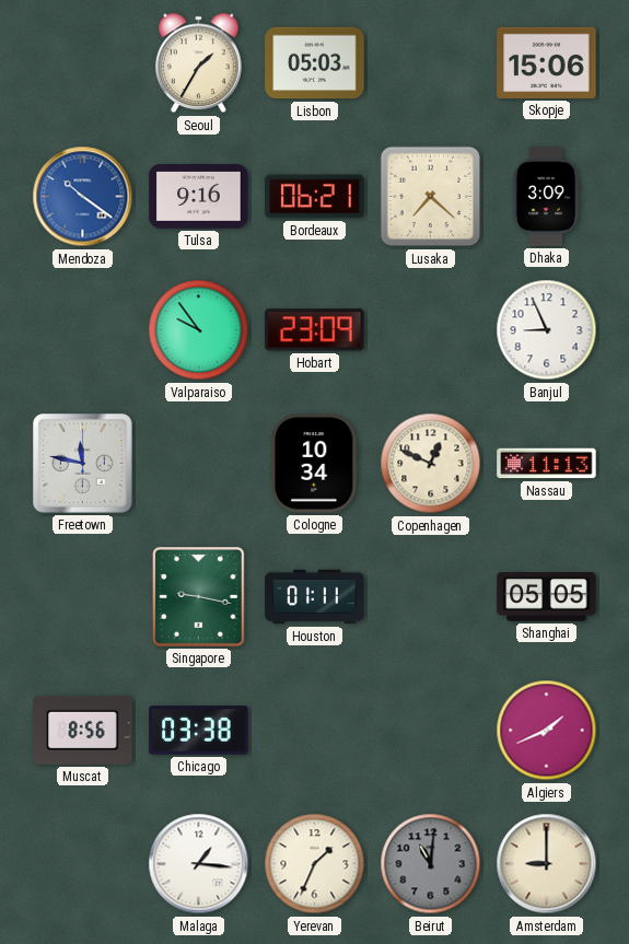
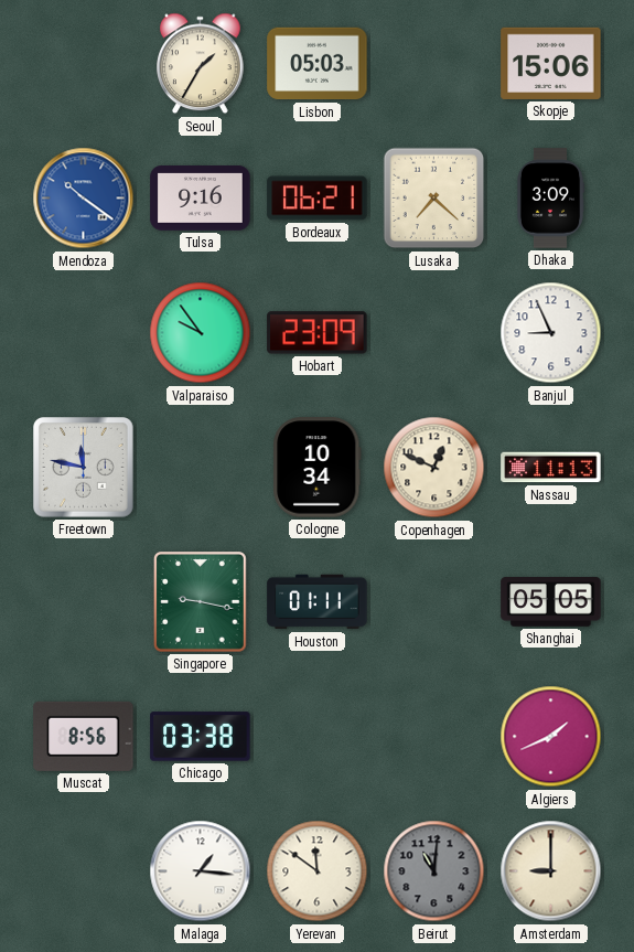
Yerevan: 1:34 -> 11:51
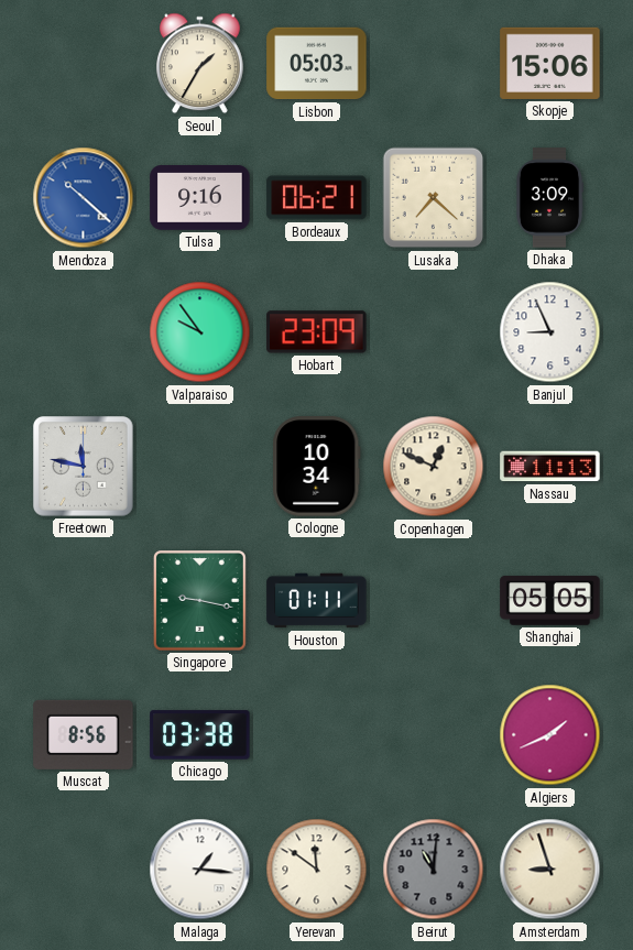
Mendoza: 10:21 -> 10:22
Amsterdam: 9:00 -> 8:57
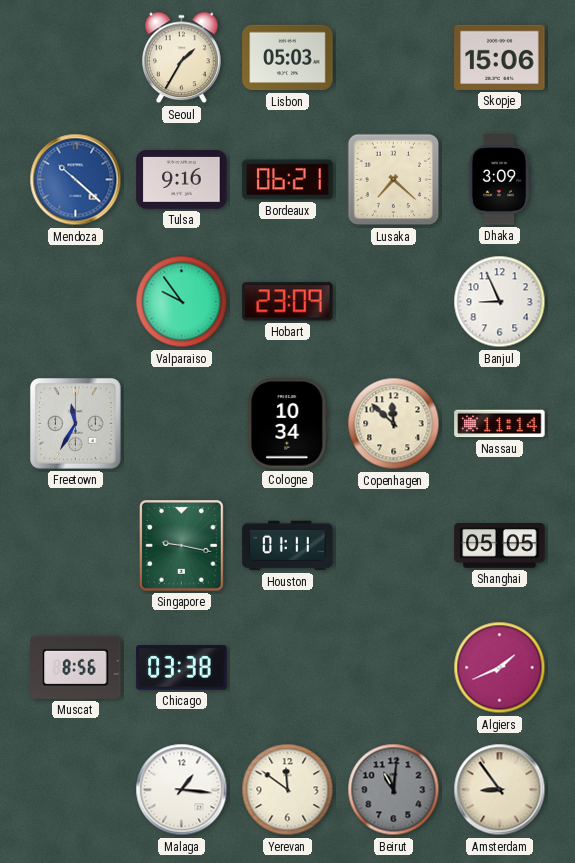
Freetown: 11:47 -> 11:35
Copenhagen: 12:49 -> 11:52
Nassau: 11:13 -> 11:14
Amsterdam: 8:57 -> 8:54
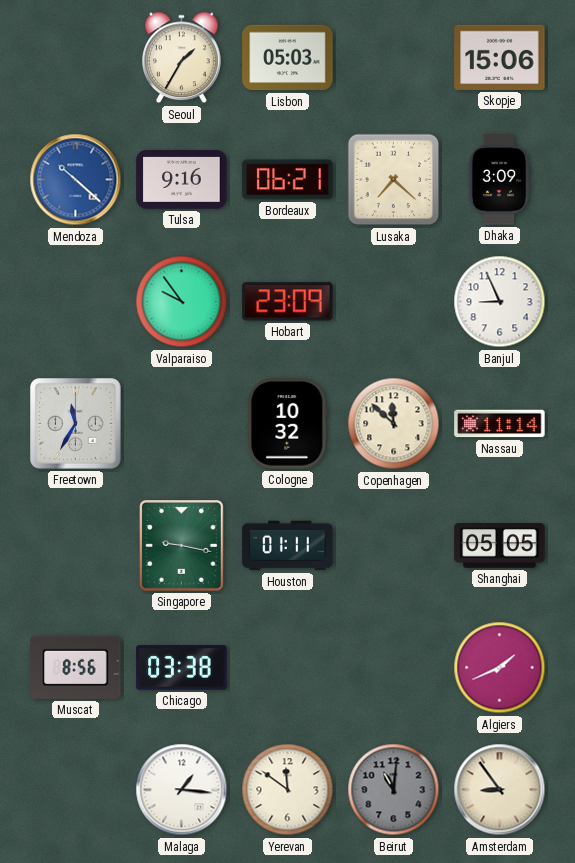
Cologne: 10:34 -> 10:32
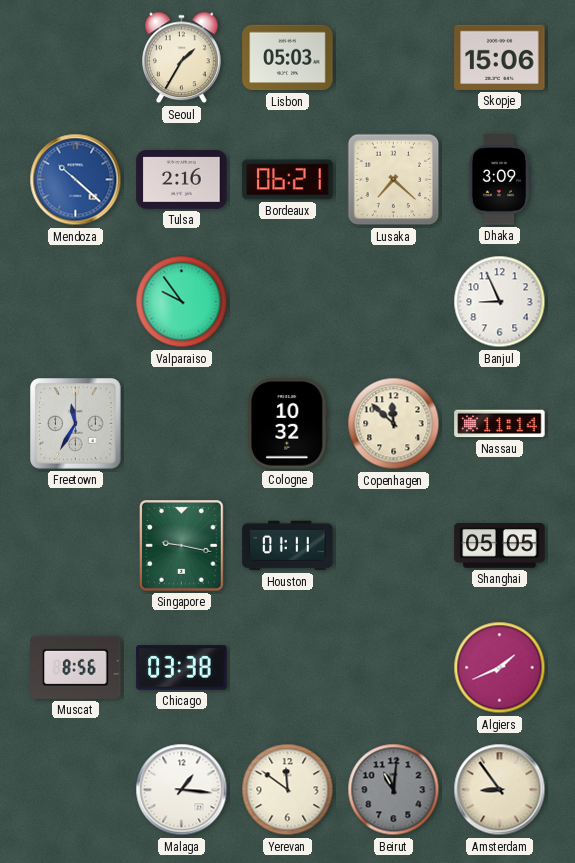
Tulsa: 9:16 -> 2:16
Hobart: 23:09 -> none
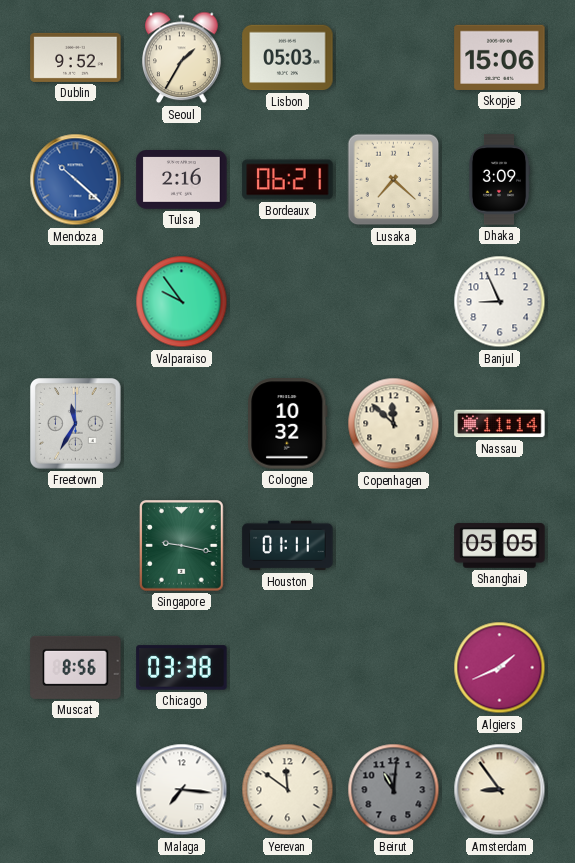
Dublin: none -> 9:52
Malaga: 1:16 -> 7:16
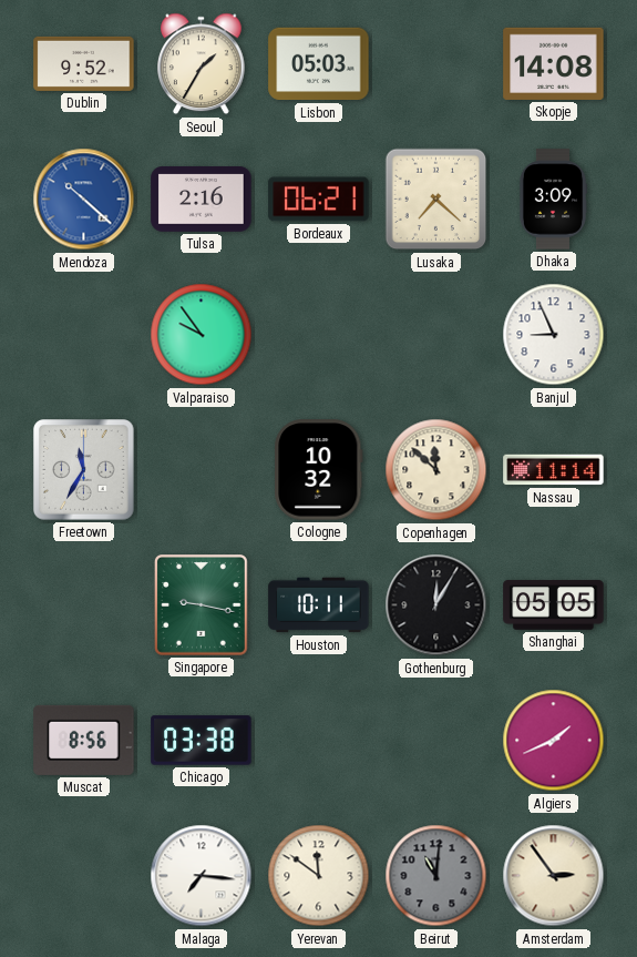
Skopje: 15:06 -> 14:08
Houston: 01:11 -> 10:11
Gothenburg: none -> 12:05
Amsterdam: 8:54 -> 2:54
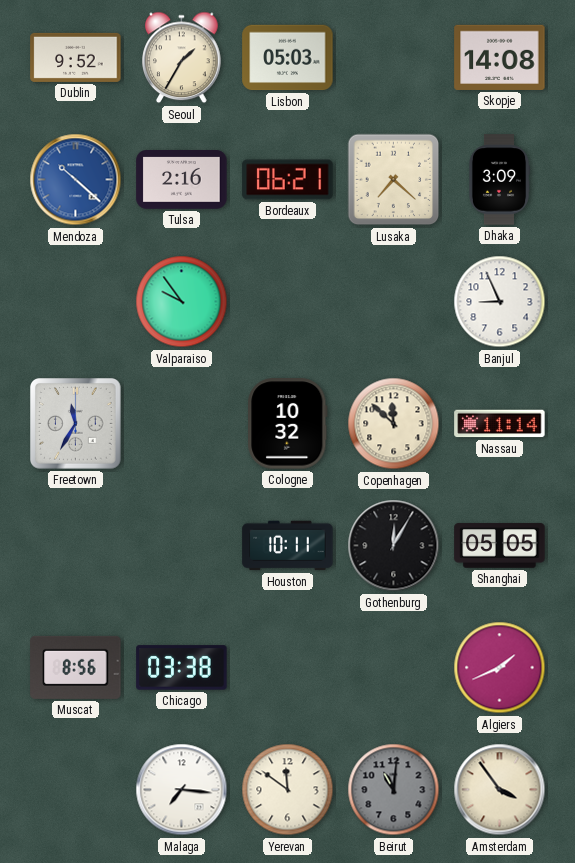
Singapore: 9:17 -> none
Amsterdam: 2:54 -> 3:54
